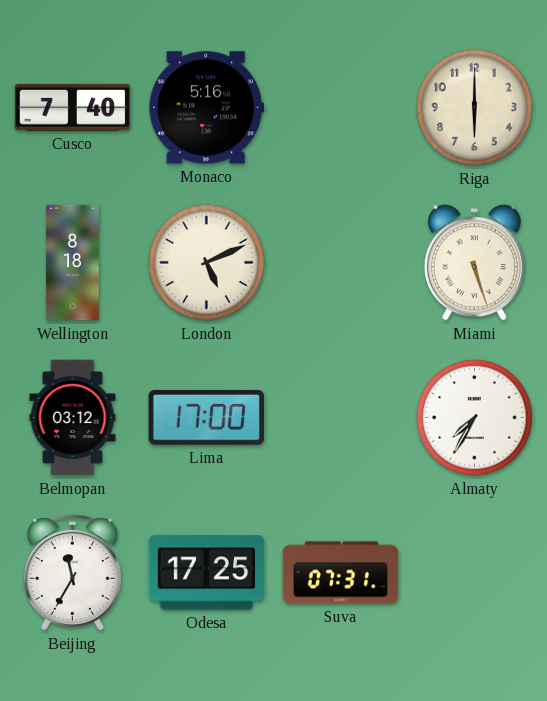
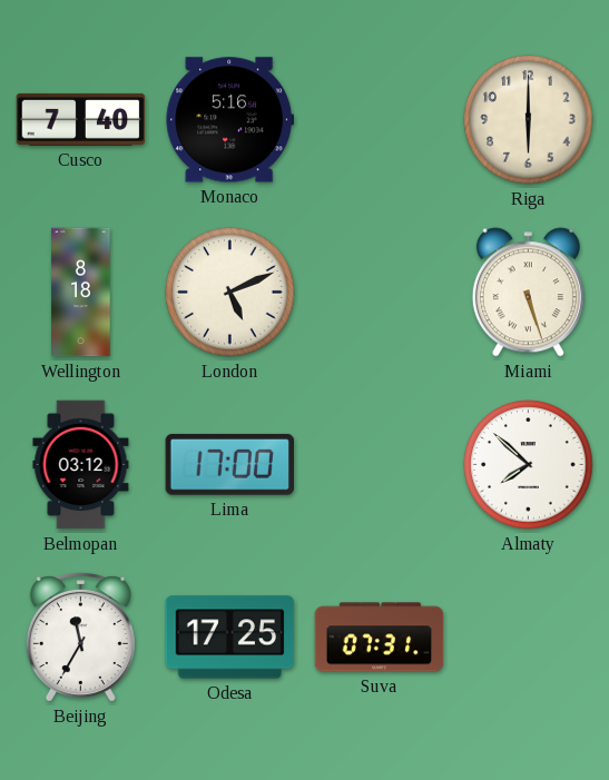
Almaty: 7:35 -> 7:52
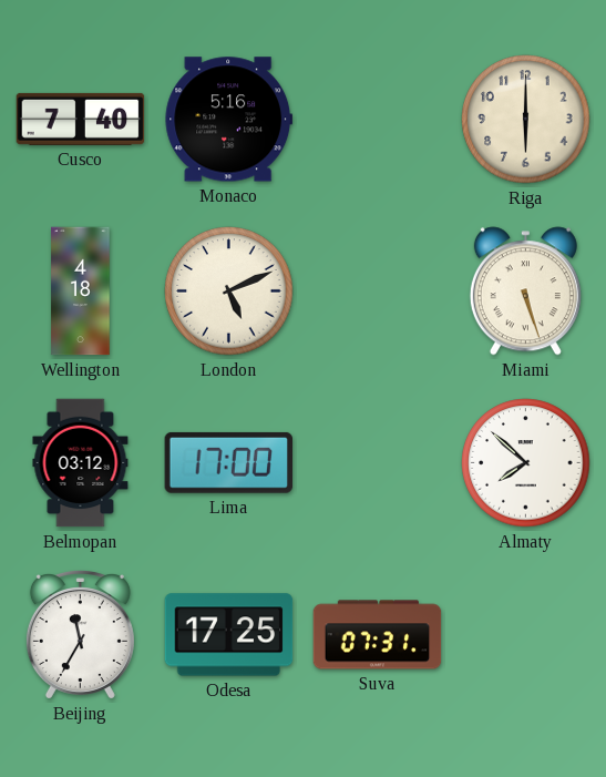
Wellington: 8:18 -> 4:18
